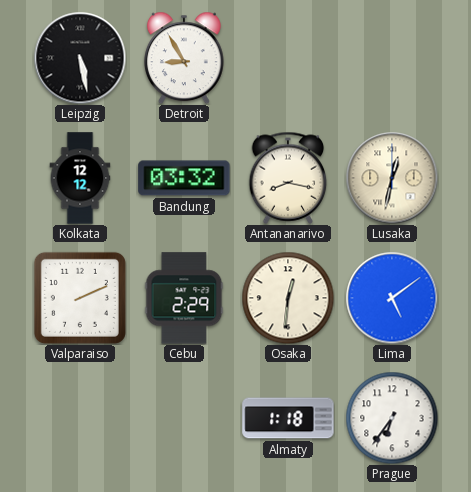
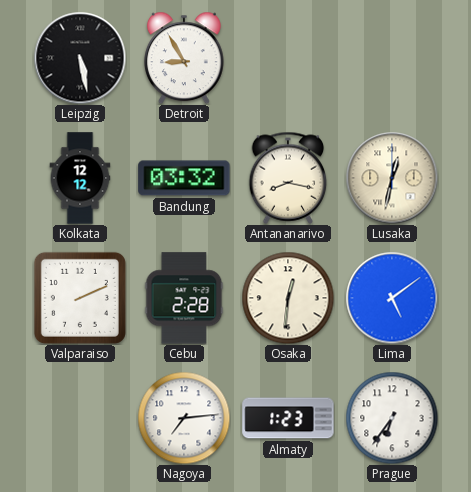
Cebu: 2:29 -> 2:28
Nagoya: none -> 7:14
Almaty: 1:18 -> 1:23
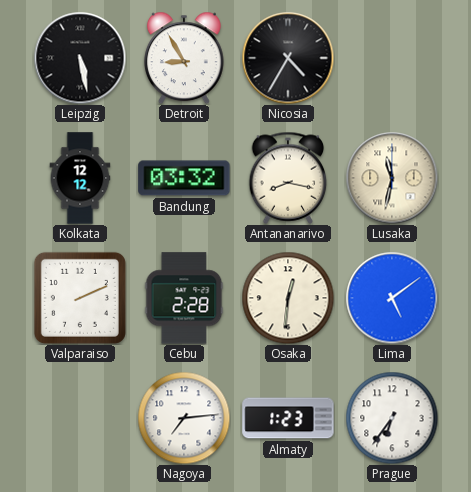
Nicosia: none -> 4:35
Lusaka: 12:32 -> 11:32
